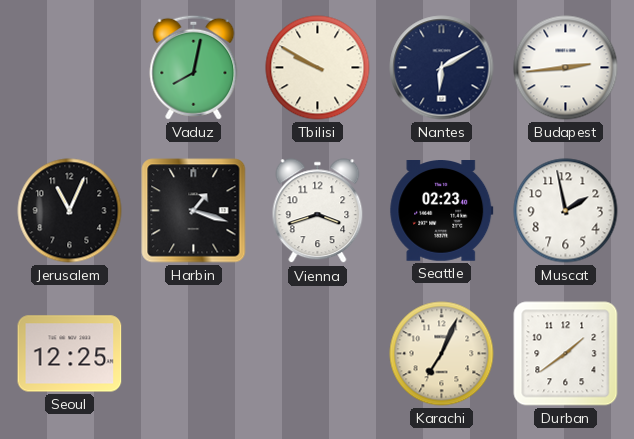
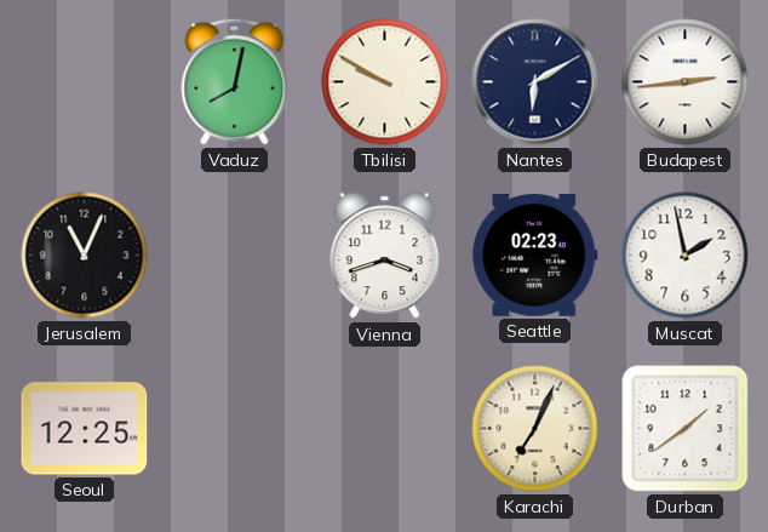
Harbin: 1:18 -> none
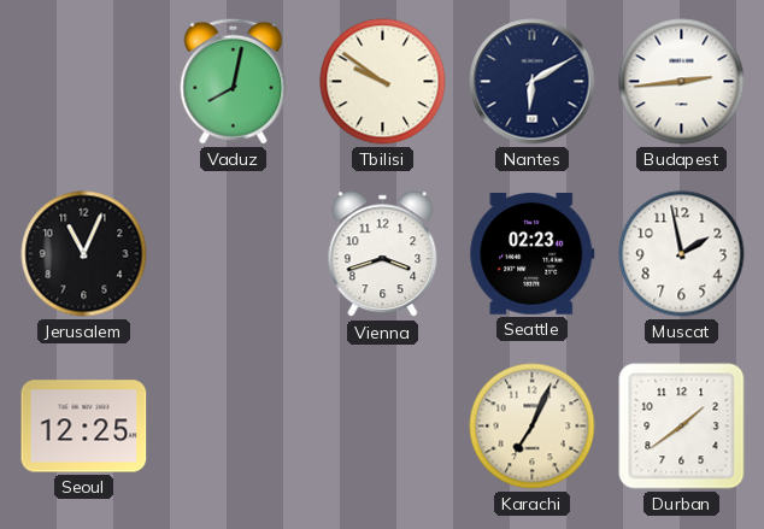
Tbilisi: 9:50 -> 9:51
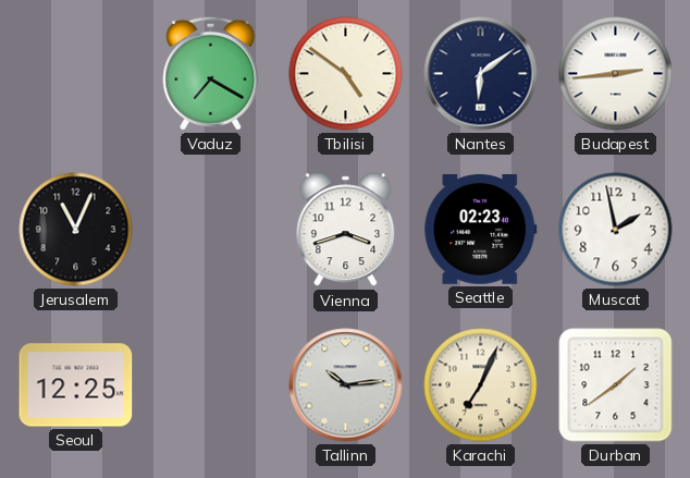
Vaduz: 8:02 -> 7:20
Tbilisi: 9:51 -> 4:51
Nantes: 6:10 -> 6:09
Tallinn: none -> 10:14
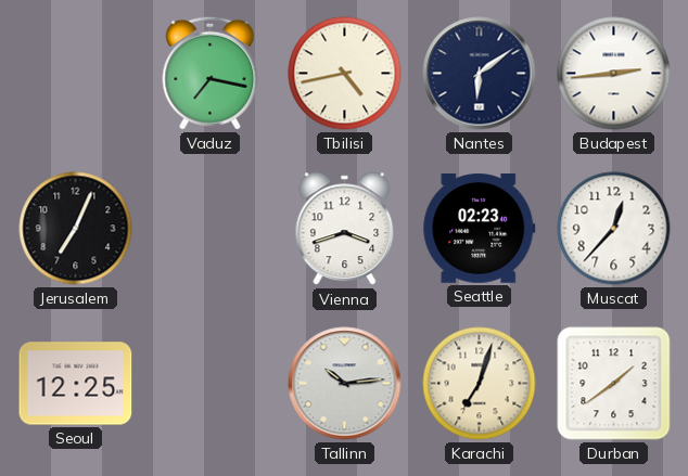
Vaduz: 7:20 -> 7:17
Tbilisi: 4:51 -> 4:43
Jerusalem: 11:04 -> 7:04
Muscat: 1:58 -> 12:37
Karachi: 7:04 -> 7:03
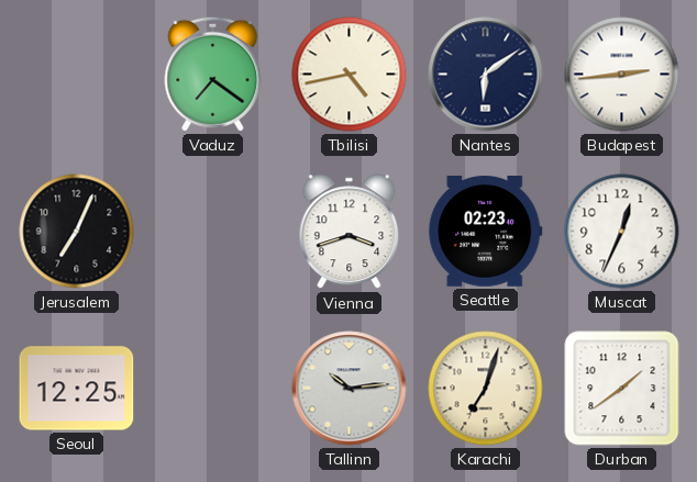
Vaduz: 7:17 -> 7:21
Muscat: 12:37 -> 12:34
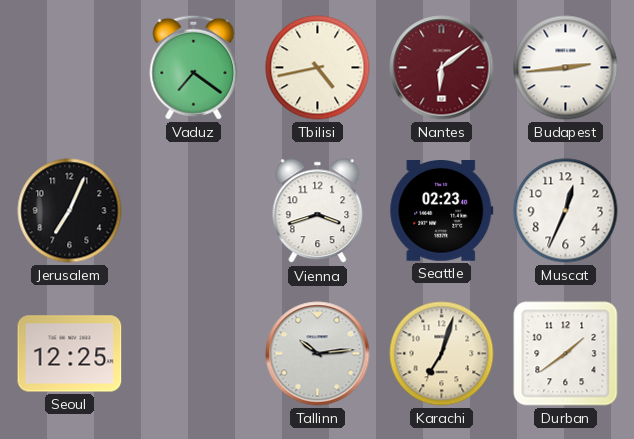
Nantes dial: navy -> burgundy
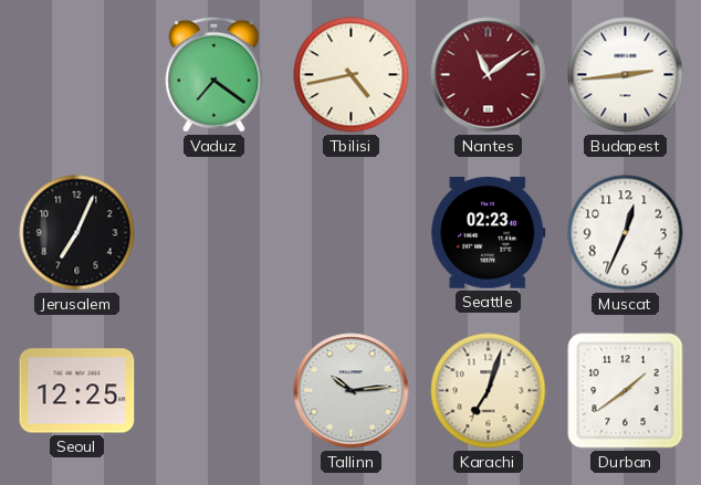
Nantes: 6:09 -> 11:09
Vienna: 3:42 -> none
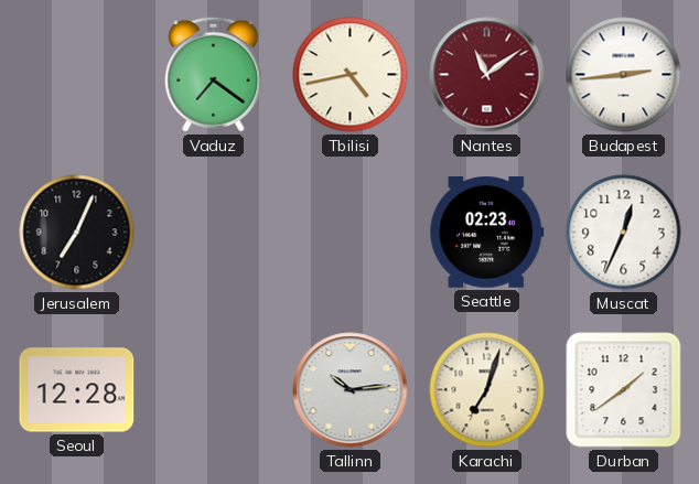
Seoul: 12:25 -> 12:28
